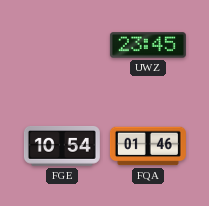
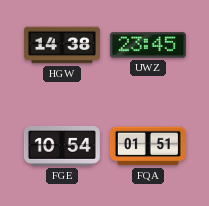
HGW: none -> 14:38
FQA: 01:46 -> 01:51
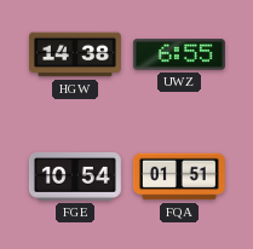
UWZ: 23:45 -> 6:55
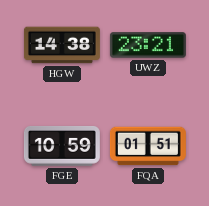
UWZ: 6:55 -> 23:21
FGE: 10:54 -> 10:59
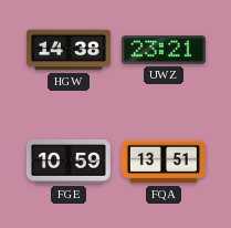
FQA: 01:51 -> 13:51
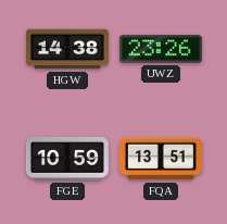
UWZ: 23:21 -> 23:26
